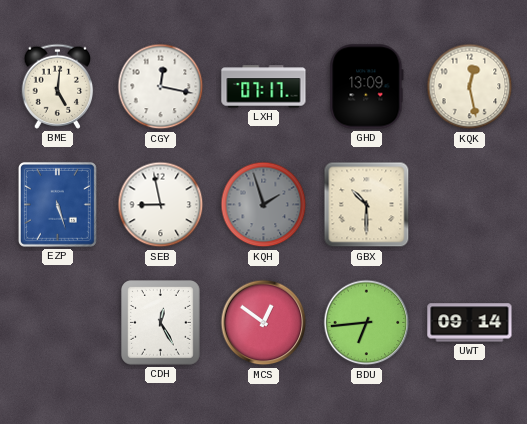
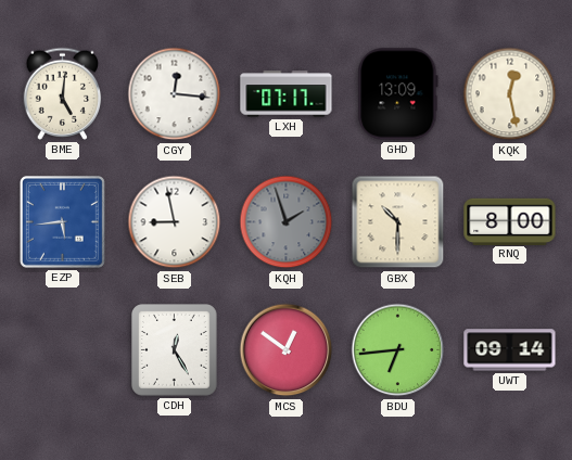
CGY: 12:17 -> 12:16
EZP: 5:27 -> 5:44
RNQ: none -> 8:00
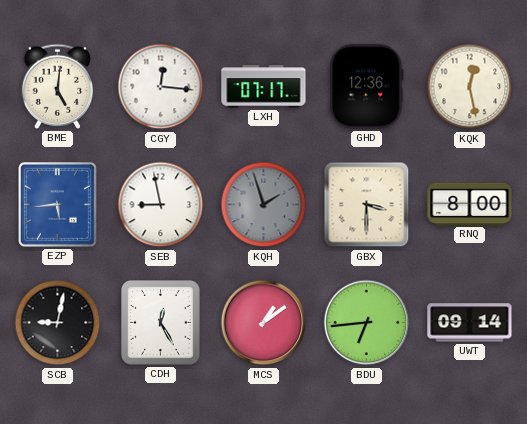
GHD: 13:09 -> 12:36
GBX: 10:30 -> 3:30
SCB: none -> 9:02
MCS: 12:51 -> 1:09
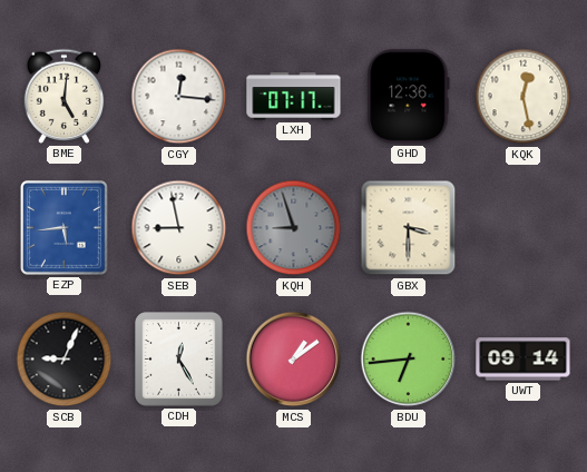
KQH: 1:57 -> 8:57
RNQ: 8:00 -> none
SCB: 9:02 -> 9:04
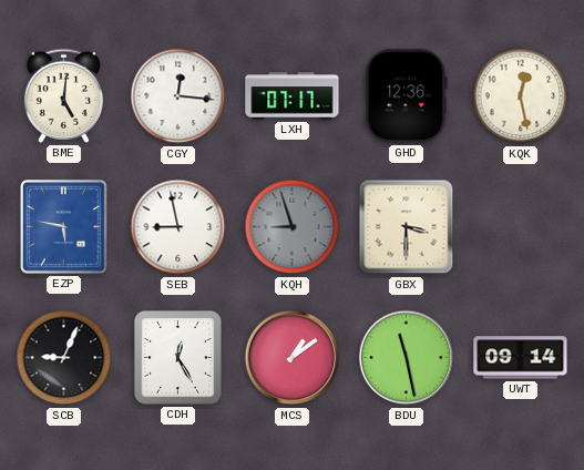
EZP: 5:44 -> 5:47
BDU: 6:44 -> 11:28
